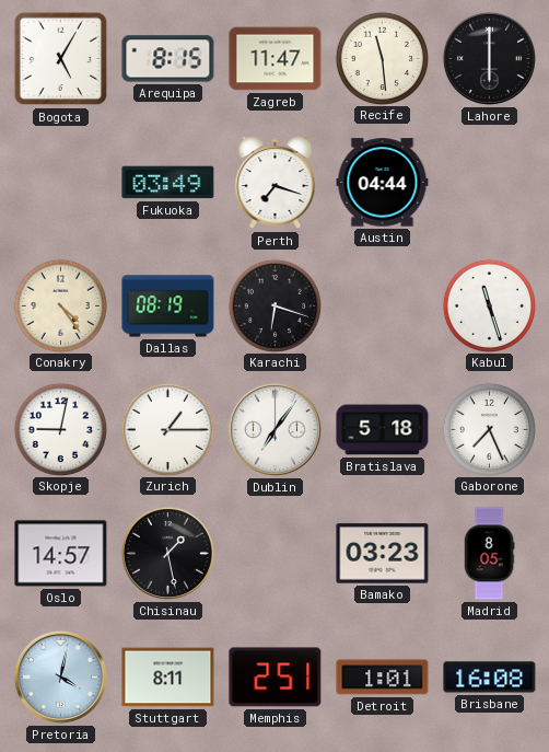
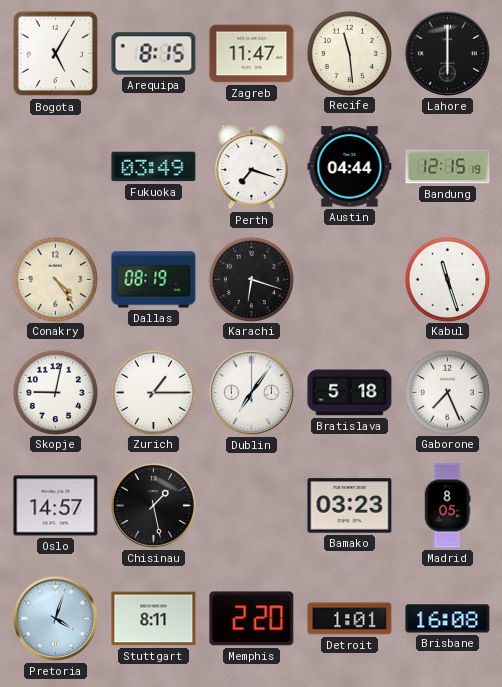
Bandung: none -> 12:15
Pretoria: 4:02 -> 4:03
Memphis: 2:51 -> 2:20
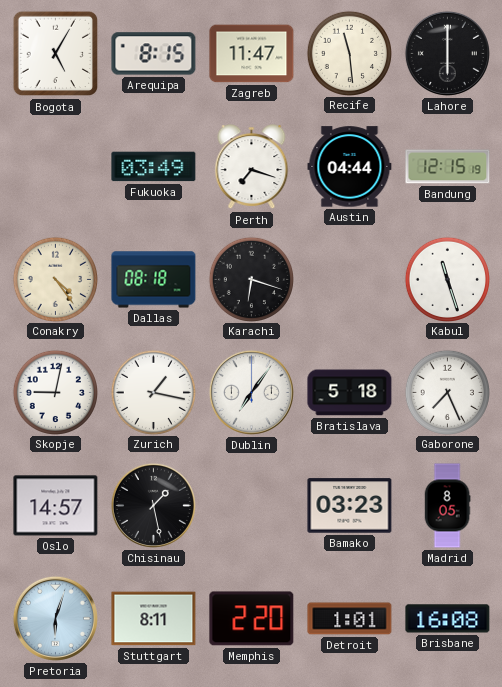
Dallas: 08:19 -> 08:18
Zurich: 1:15 -> 1:17
Pretoria: 4:03 -> 6:03
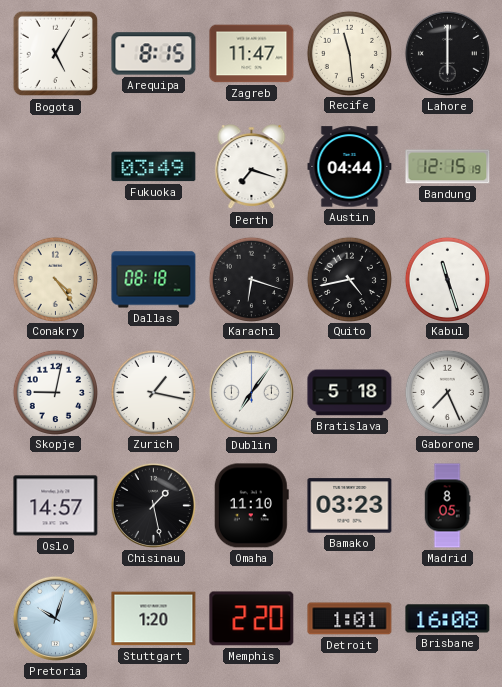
Quito: none -> 4:43
Omaha: none -> 11:10
Pretoria: 6:03 -> 10:03
Stuttgart: 8:11 -> 1:20
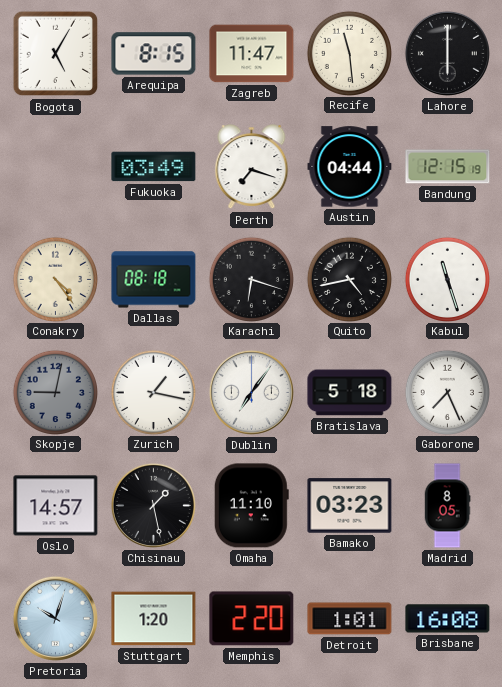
Skopje dial: white -> grey
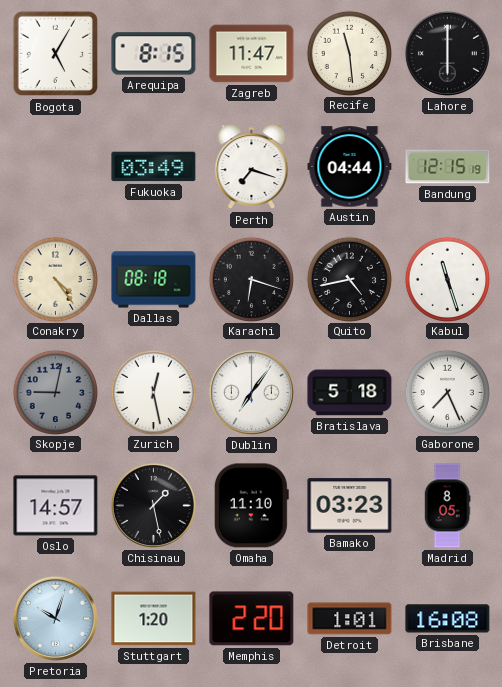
Zurich: 1:17 -> 12:28
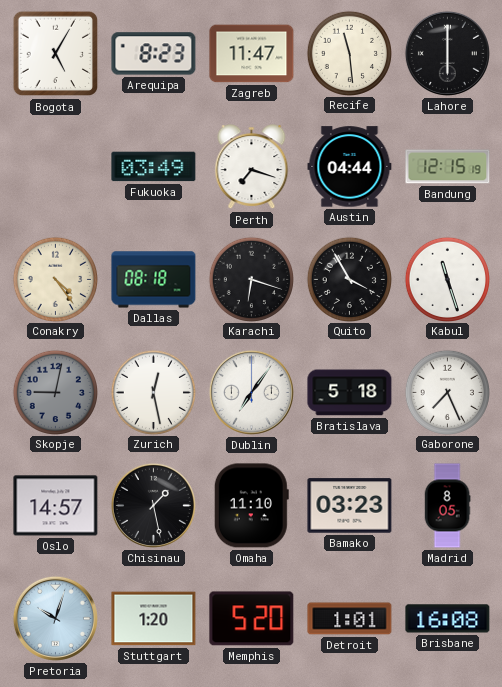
Arequipa: 8:15 -> 8:23
Quito: 4:43 -> 3:55
Memphis: 2:20 -> 5:20
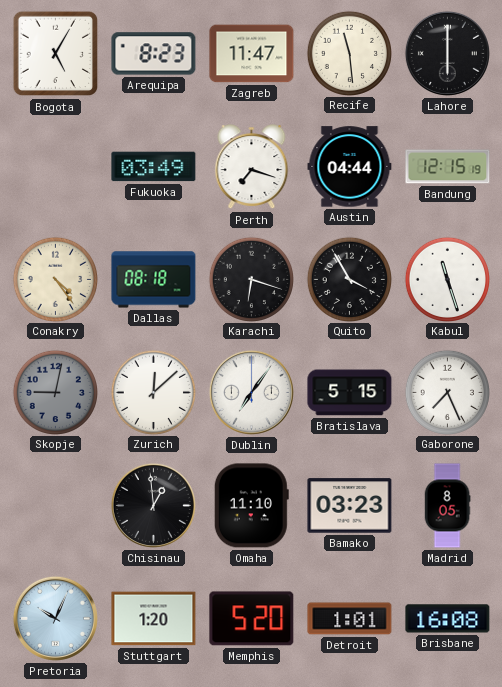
Zurich: 12:28 -> 12:08
Bratislava: 5:18 -> 5:15
Oslo: 14:57 -> none
Chisinau: 1:28 -> 12:59
Pretoria: 10:03 -> 10:04
